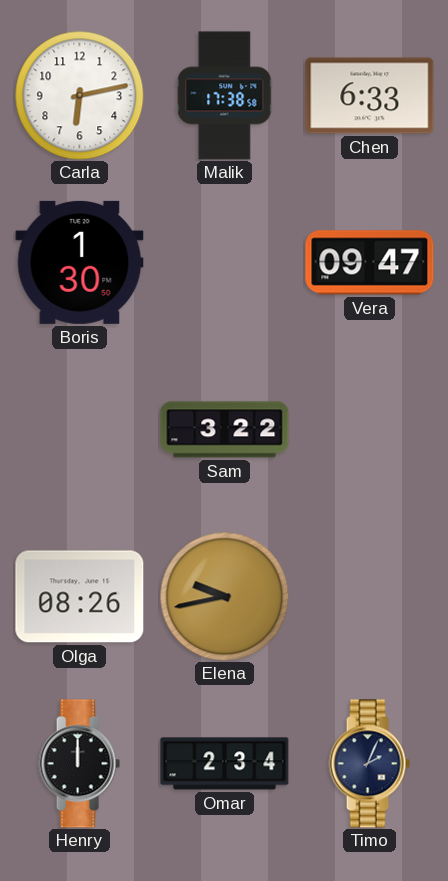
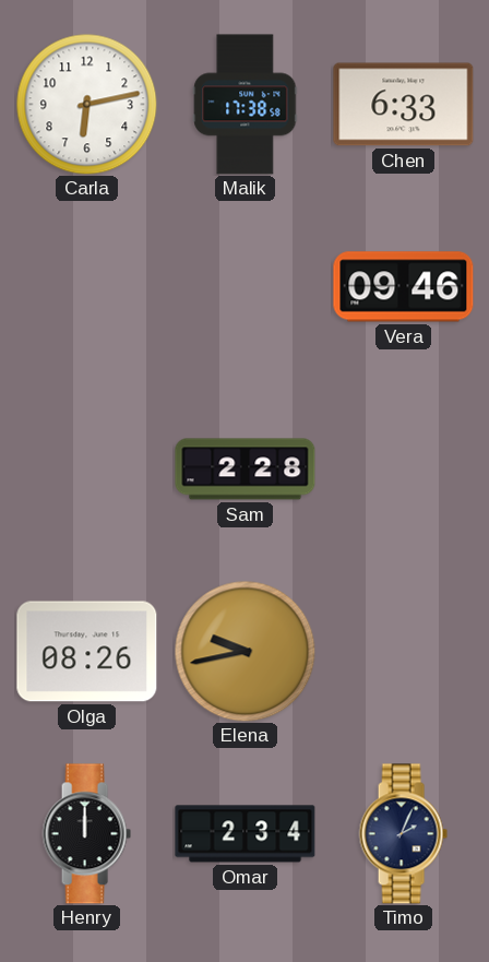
Boris: 1:30 -> none
Vera: 09:47 -> 09:46
Sam: 3:22 -> 2:28
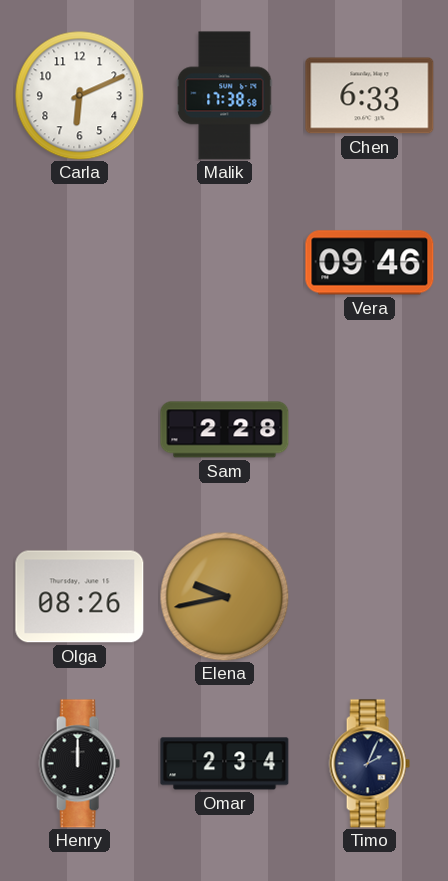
Carla: 6:13 -> 6:11
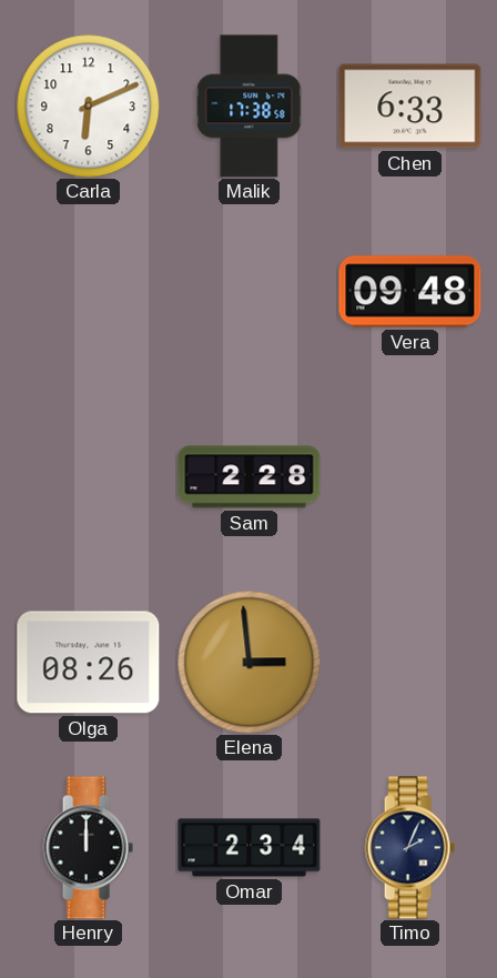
Vera: 09:46 -> 09:48
Elena: 9:43 -> 2:59
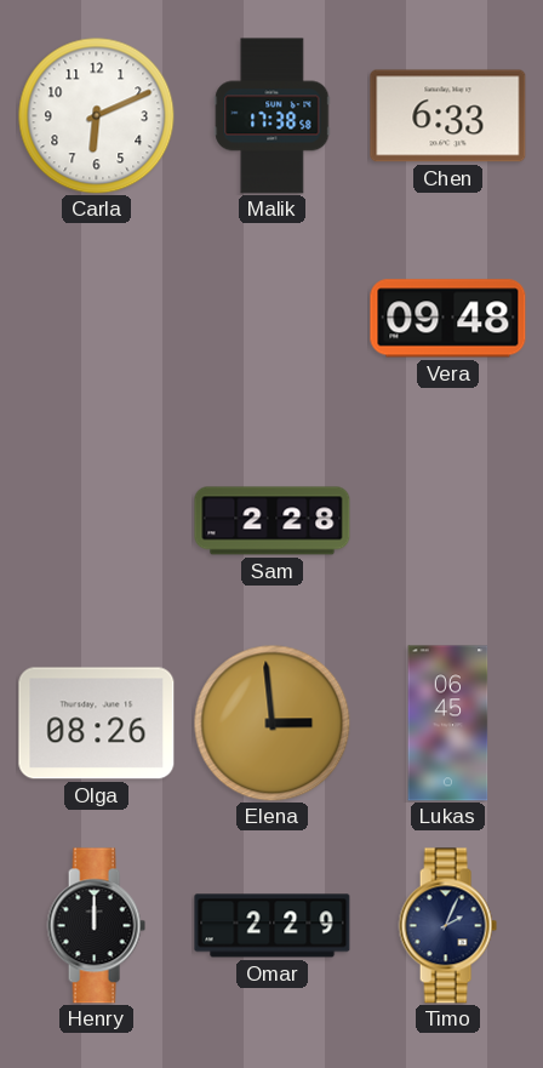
Lukas: none -> 06:45
Omar: 2:34 -> 2:29
